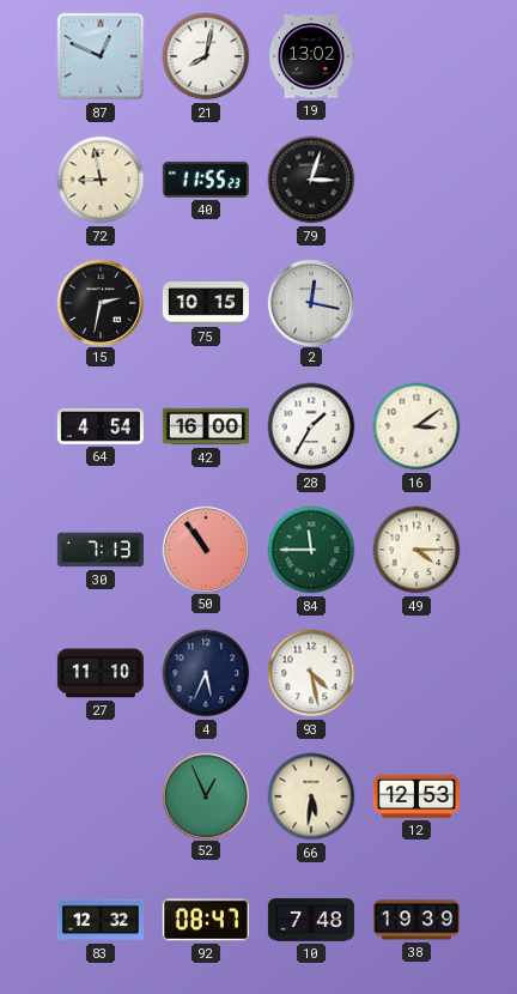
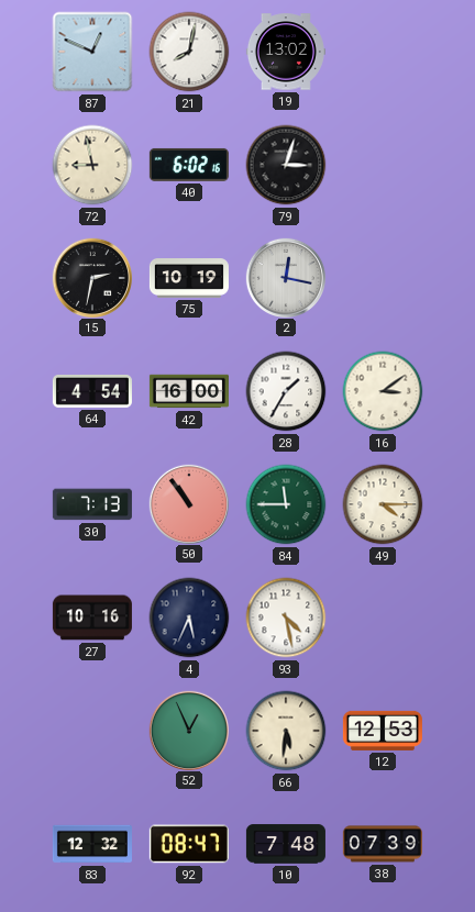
40: 11:55 -> 6:02
75: 10:15 -> 10:19
27: 11:10 -> 10:16
38: 19:39 -> 07:39
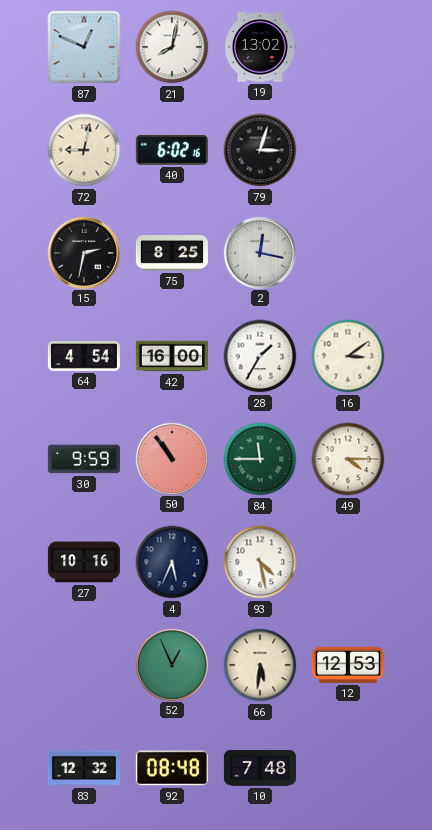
72: 8:58 -> 9:02
75: 10:19 -> 8:25
30: 7:13 -> 9:59
92: 08:47 -> 08:48
38: 07:39 -> none
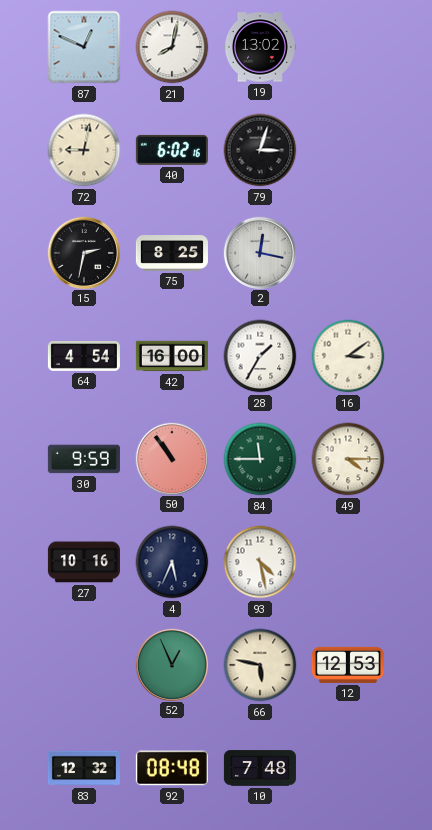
66: 5:31 -> 5:47
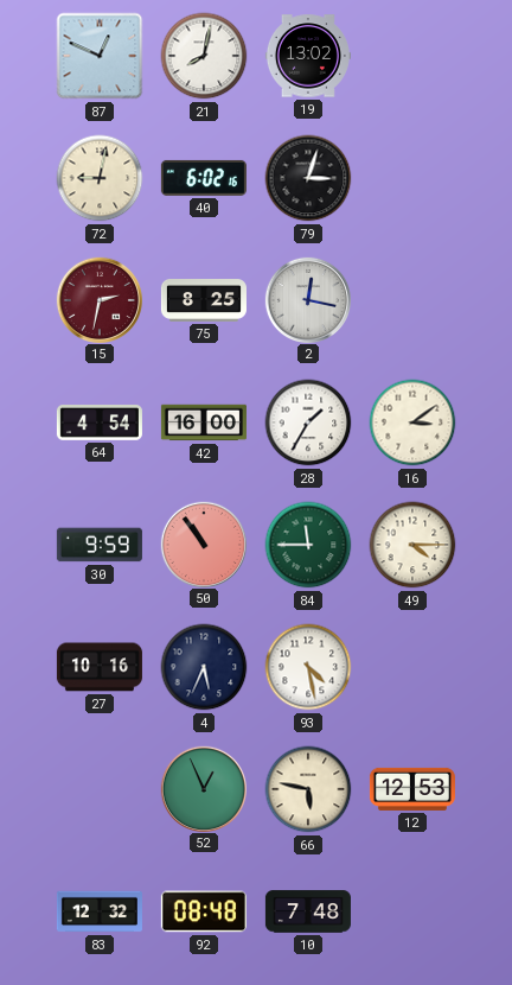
15 dial: black -> burgundy
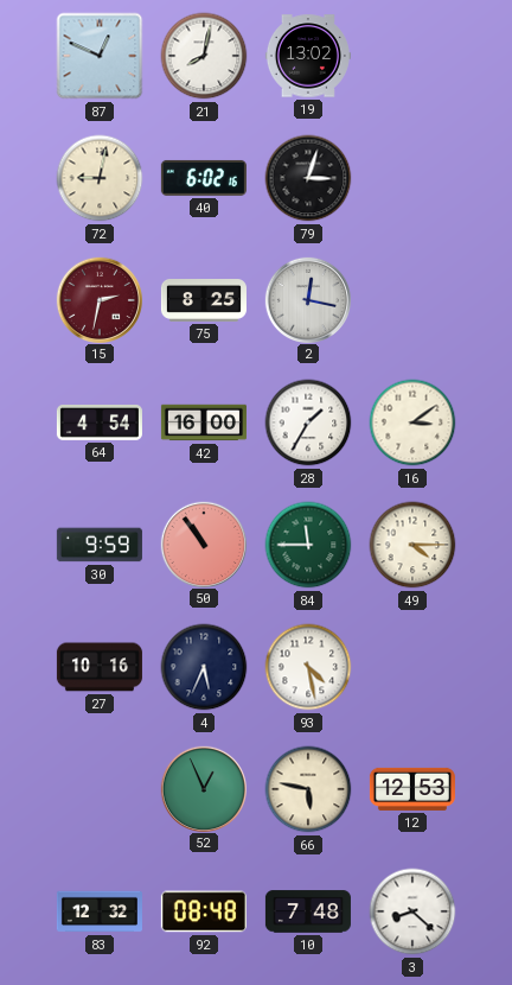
3: none -> 8:22
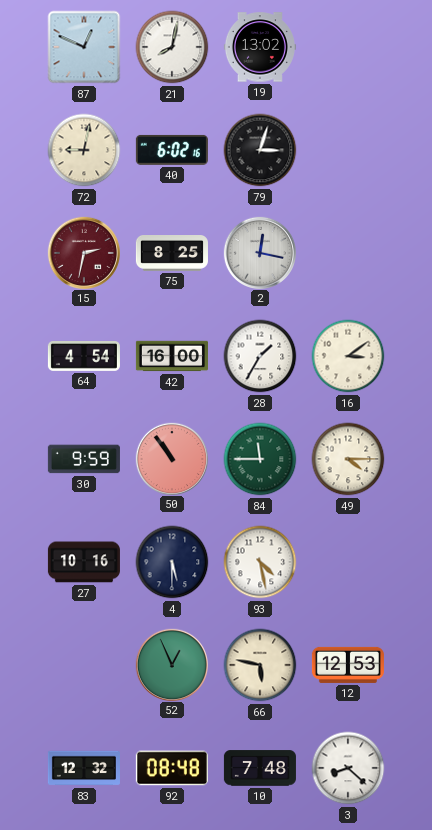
4: 5:34 -> 5:30
